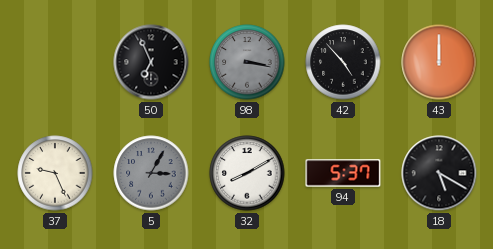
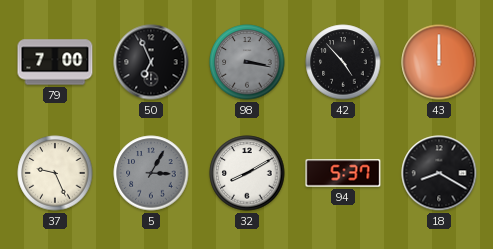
79: none -> 7:00
18: 5:20 -> 8:20
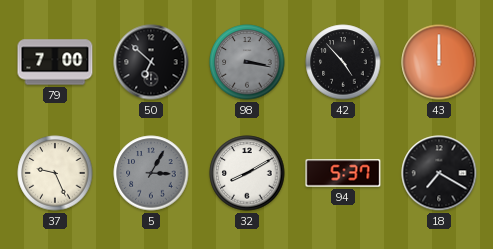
50: 6:56 -> 6:52
18: 8:20 -> 7:20
